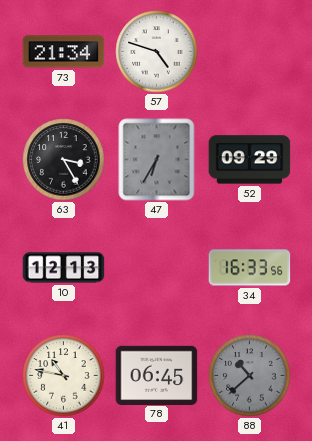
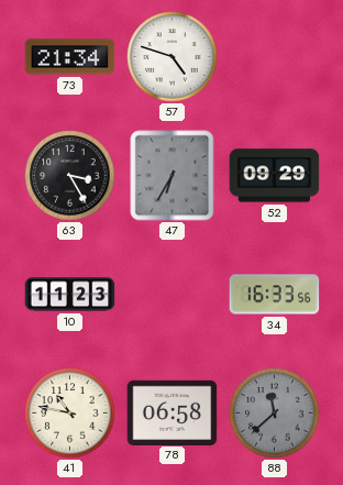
10: 12:13 -> 11:23
78: 06:45 -> 06:58
88: 10:38 -> 11:38
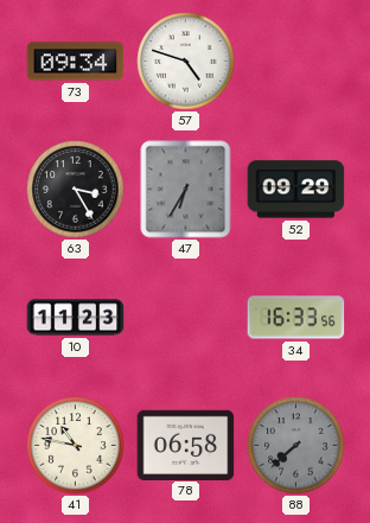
73: 21:34 -> 09:34
88: 11:38 -> 7:38
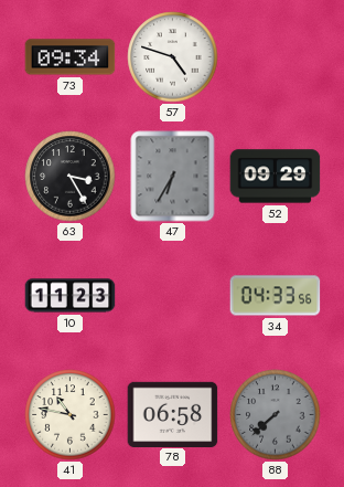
34: 16:33 -> 04:33
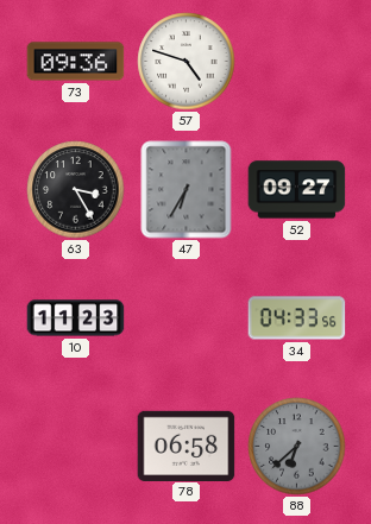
73: 09:34 -> 09:36
52: 09:29 -> 09:27
41: 10:47 -> none
88: 7:38 -> 6:38
